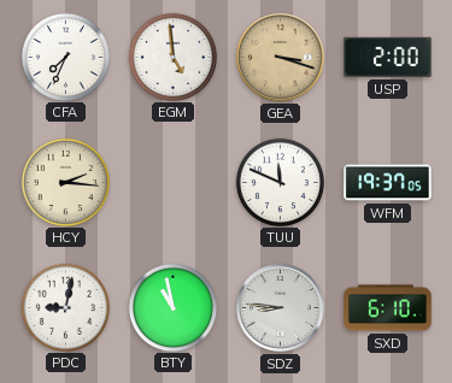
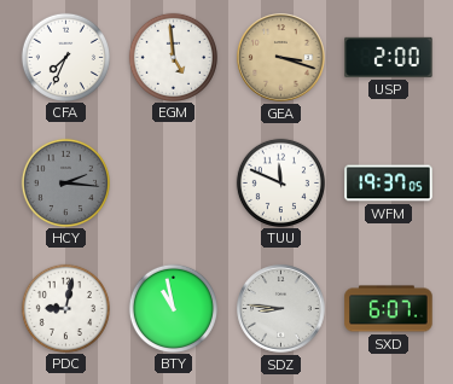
HCY dial: cream -> grey
SXD: 6:10 -> 6:07
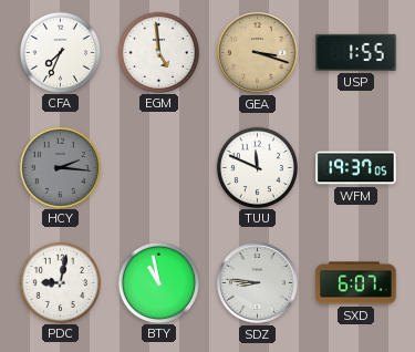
USP: 2:00 -> 1:55
